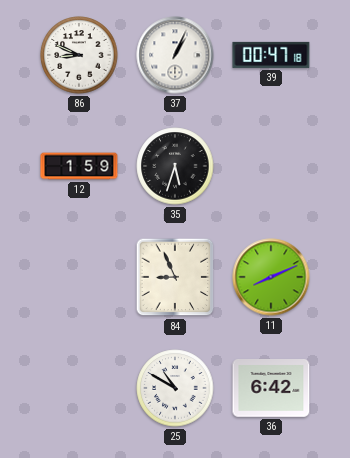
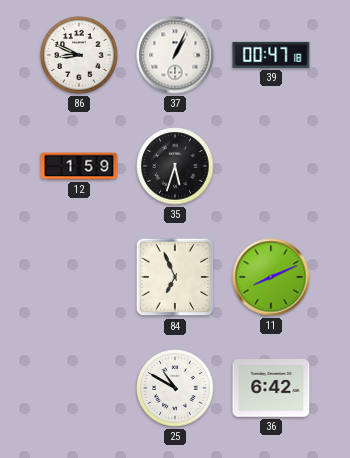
84: 8:56 -> 6:56
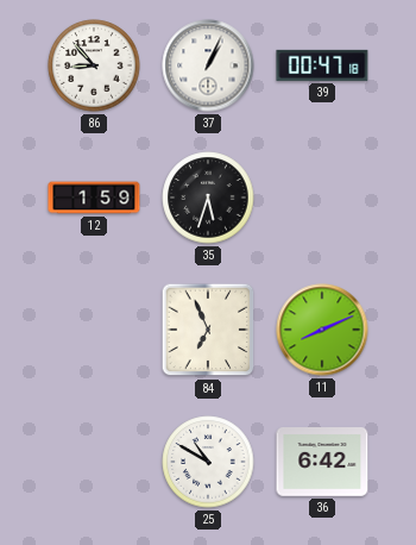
86: 8:49 -> 8:53
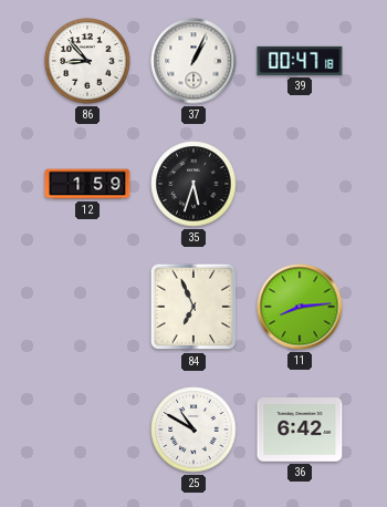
11: 8:11 -> 8:14
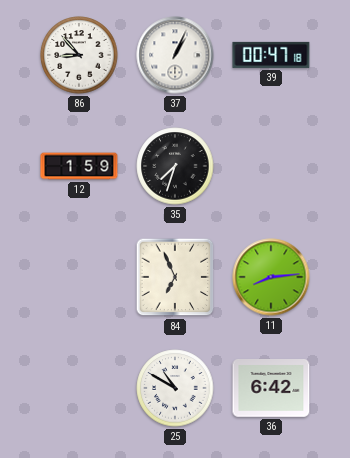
35: 5:33 -> 7:33
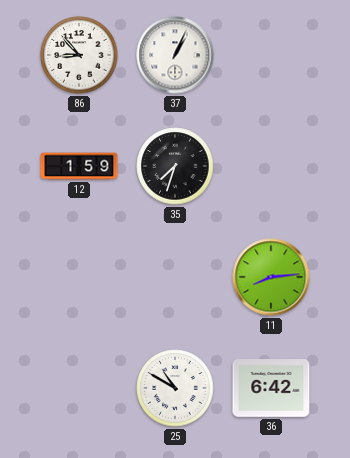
39: 00:47 -> none
84: 6:56 -> none
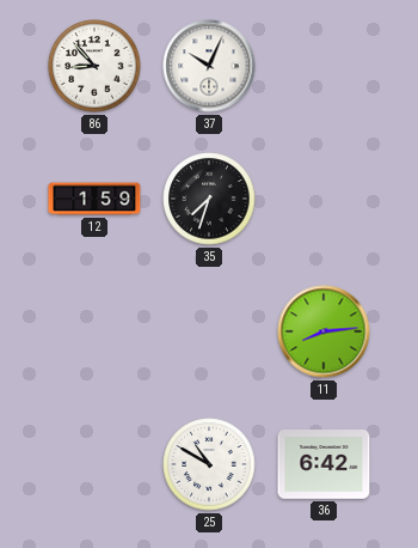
37: 1:04 -> 10:04
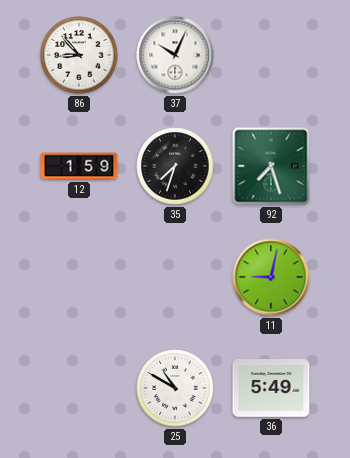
92: none -> 7:27
11: 8:14 -> 9:02
36: 6:42 -> 5:49
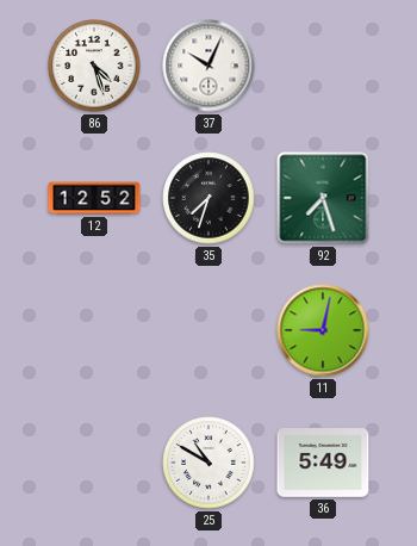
86: 8:53 -> 4:27
12: 1:59 -> 12:52
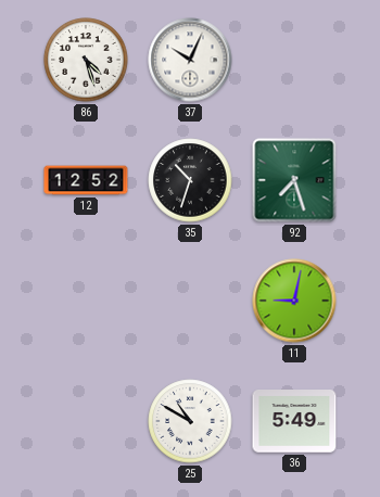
35: 7:33 -> 10:33
